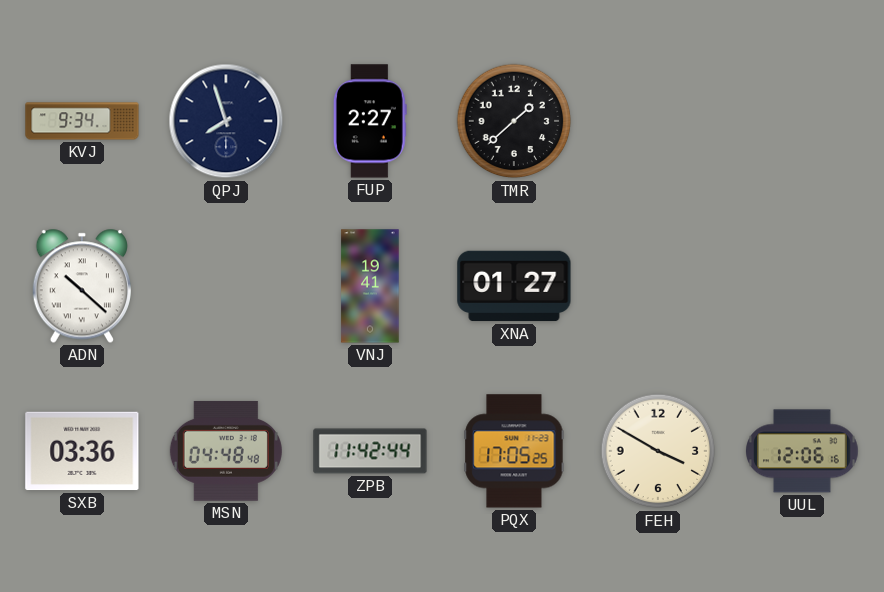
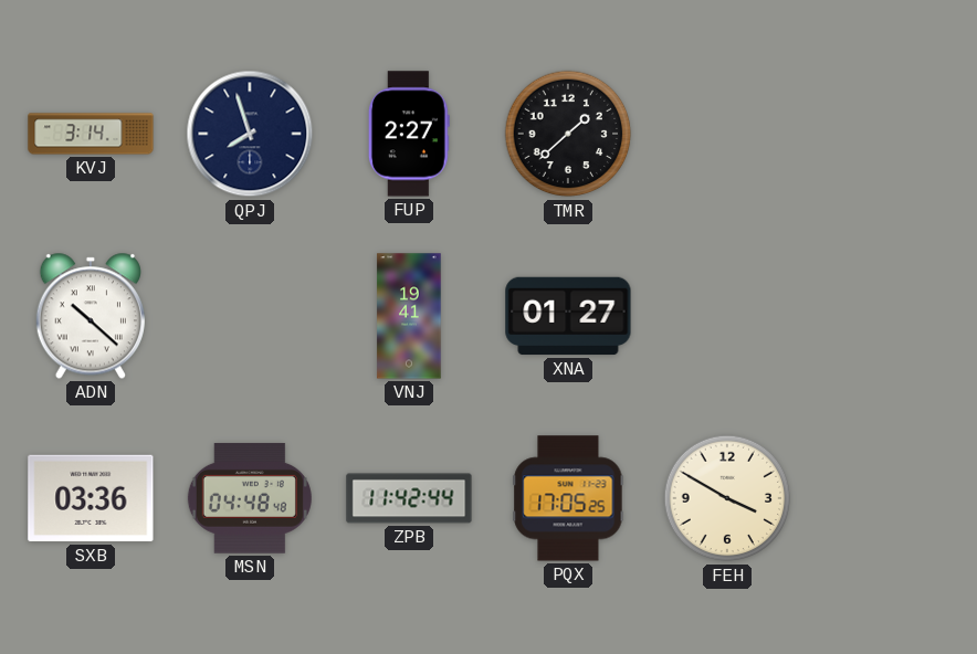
KVJ: 9:34 -> 3:14
UUL: 12:06 -> none
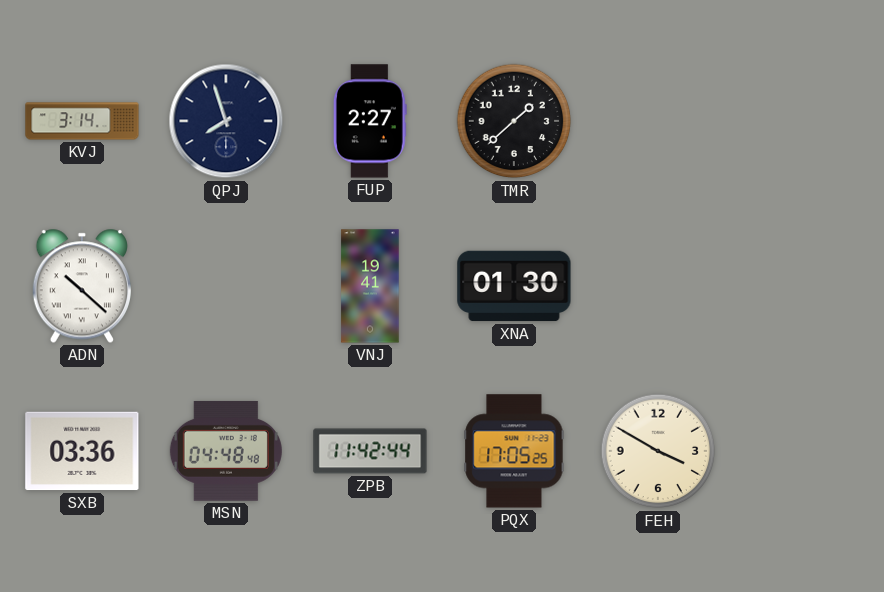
XNA: 01:27 -> 01:30
